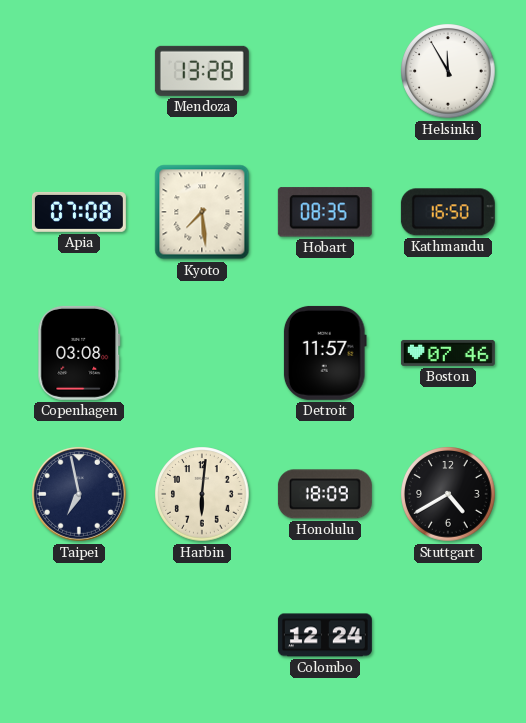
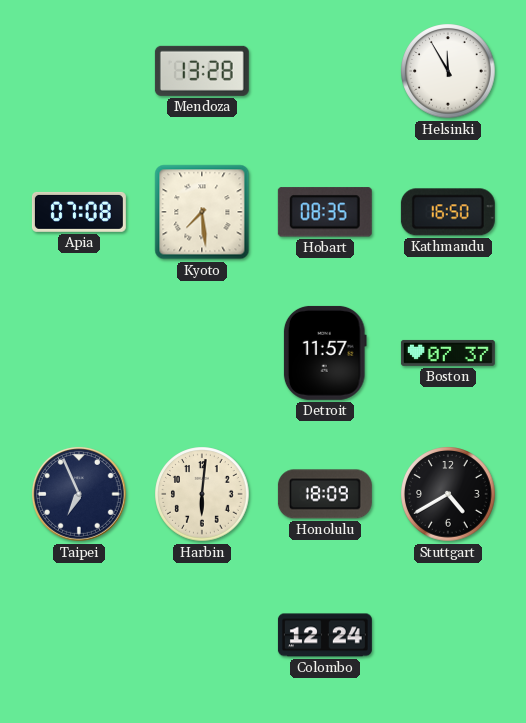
Copenhagen: 03:08 -> none
Boston: 07:46 -> 07:37
Taipei: 6:58 -> 6:56
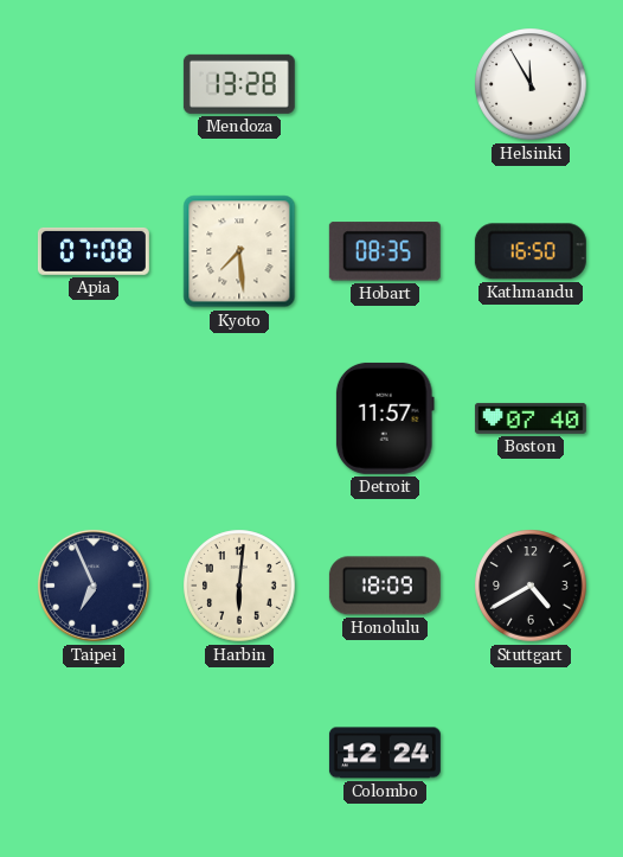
Boston: 07:37 -> 07:40
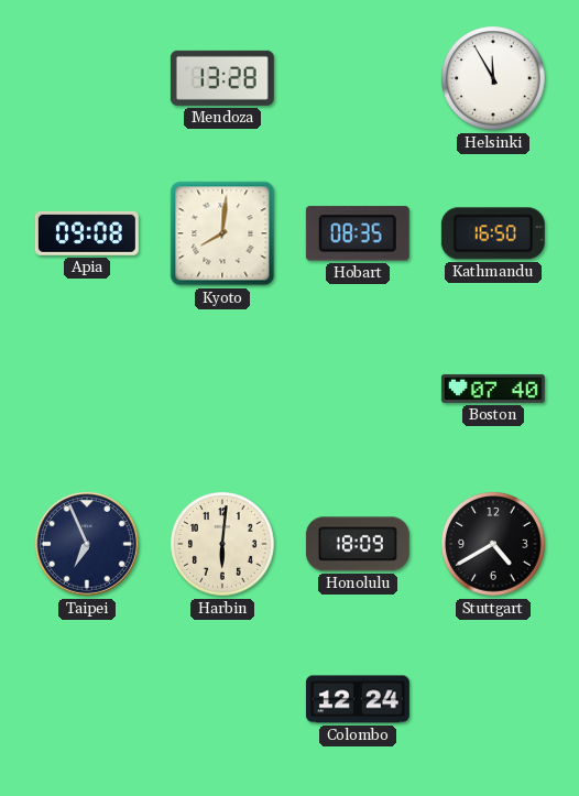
Apia: 07:08 -> 09:08
Kyoto: 7:29 -> 8:01
Detroit: 11:57 -> none
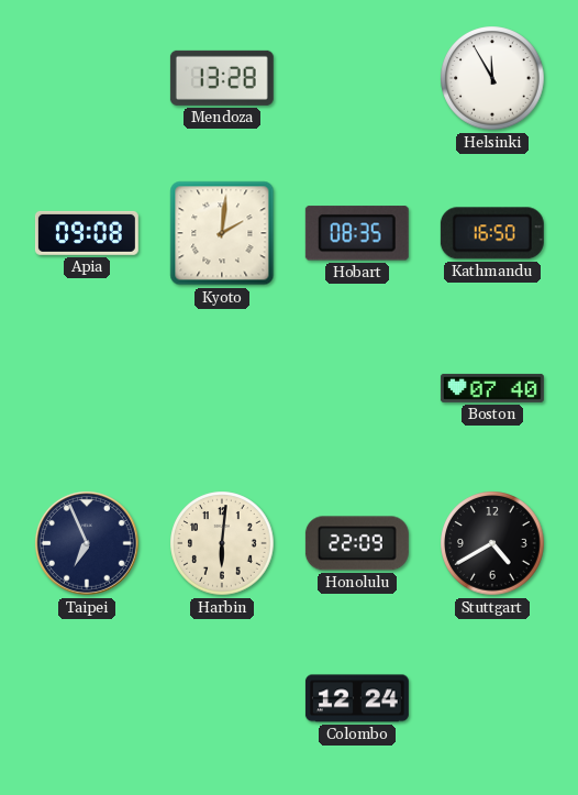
Kyoto: 8:01 -> 2:01
Honolulu: 18:09 -> 22:09
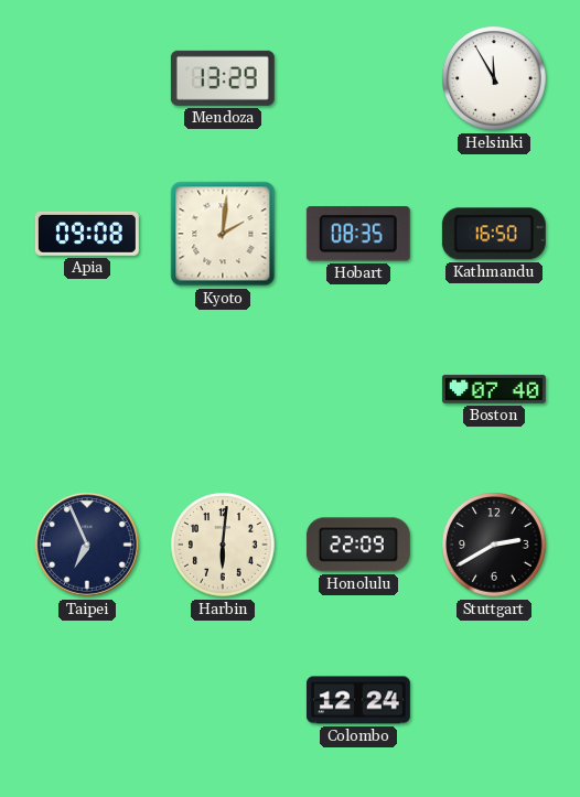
Mendoza: 13:28 -> 13:29
Stuttgart: 4:40 -> 2:40
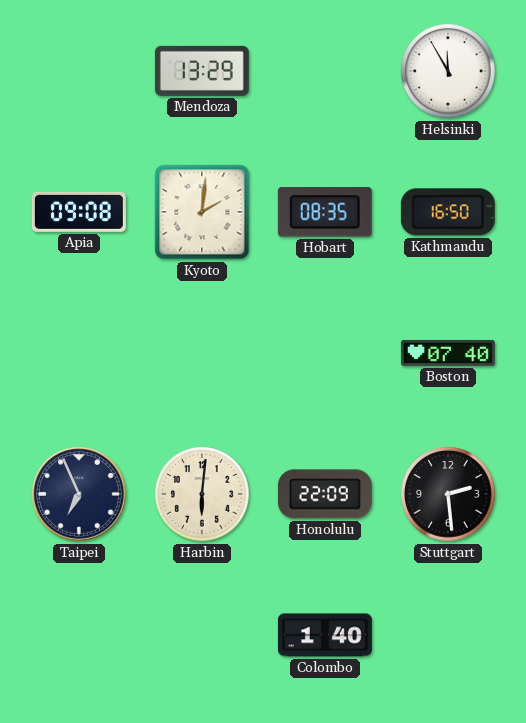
Stuttgart: 2:40 -> 2:29
Colombo: 12:24 -> 1:40
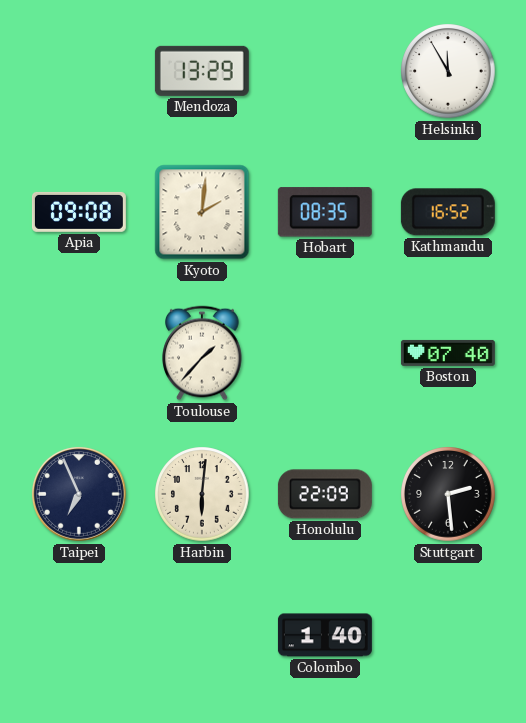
Kathmandu: 16:50 -> 16:52
Toulouse: none -> 1:37
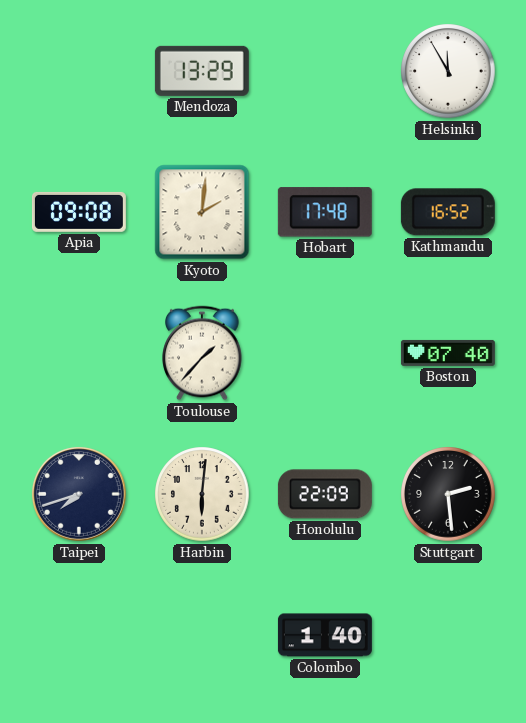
Hobart: 08:35 -> 17:48
Taipei: 6:56 -> 7:42
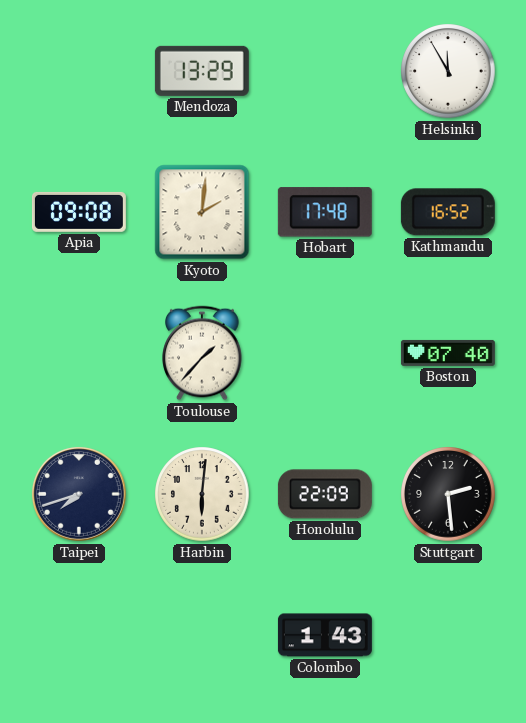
Colombo: 1:40 -> 1:43
